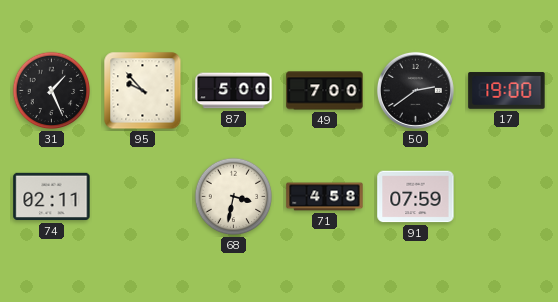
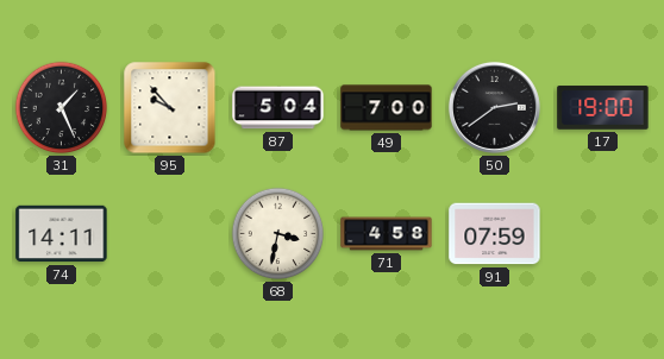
87: 5:00 -> 5:04
74: 02:11 -> 14:11
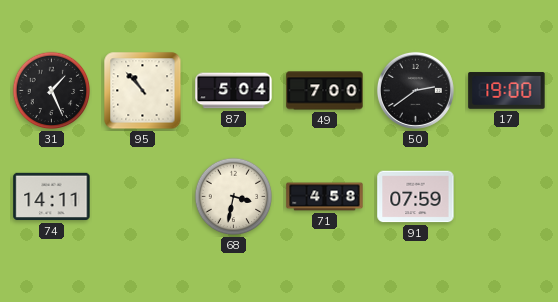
95: 9:53 -> 10:53
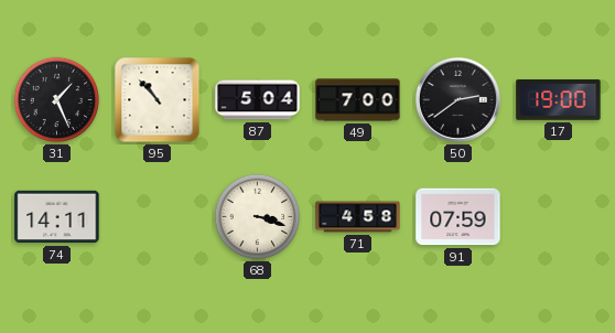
68: 3:32 -> 3:18
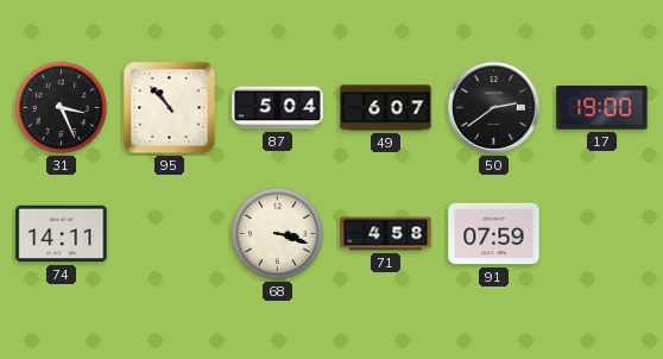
31: 1:26 -> 3:26
49: 7:00 -> 6:07
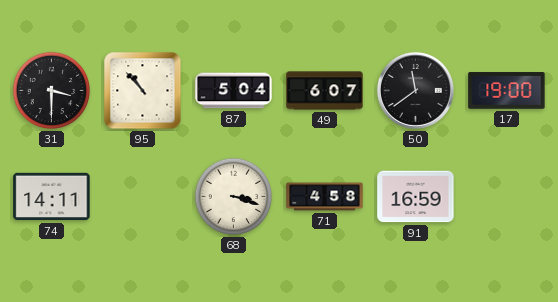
31: 3:26 -> 3:30
50: 2:39 -> 11:39
91: 07:59 -> 16:59
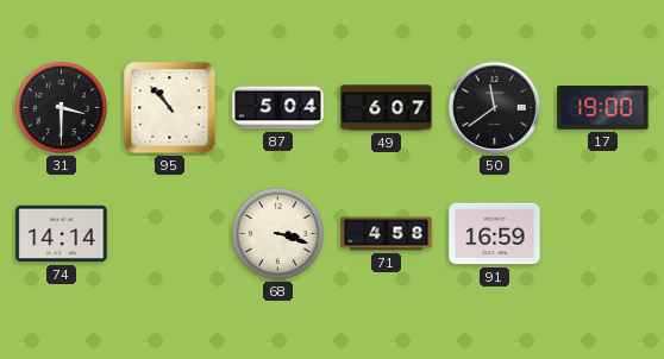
74: 14:11 -> 14:14
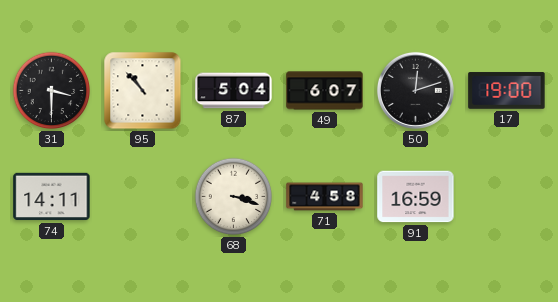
50: 11:39 -> 12:12
74: 14:14 -> 14:11
